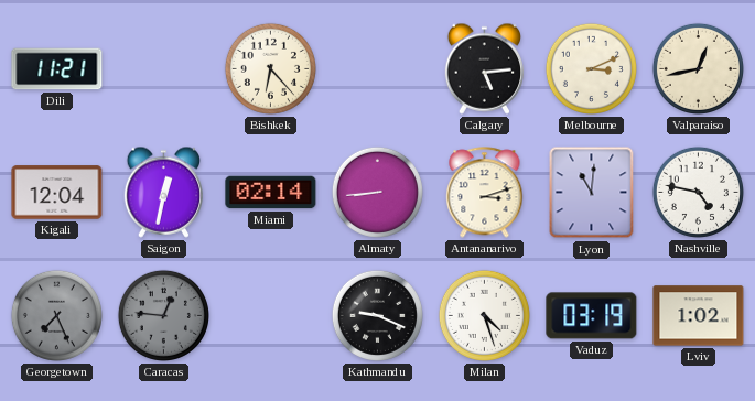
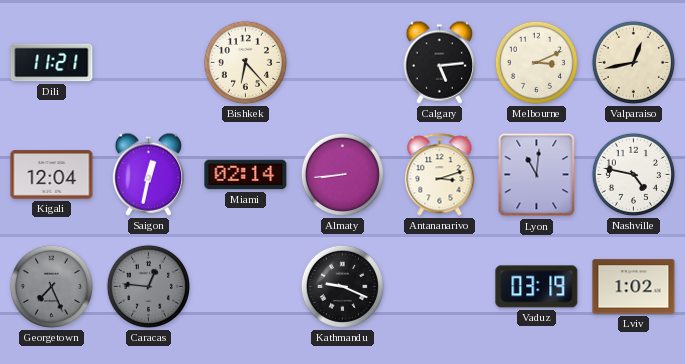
Milan: 4:27 -> none
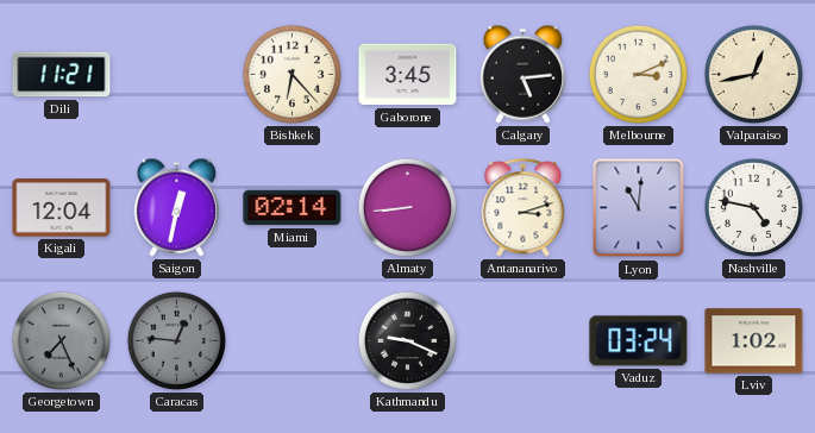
Gaborone: none -> 3:45
Vaduz: 03:19 -> 03:24
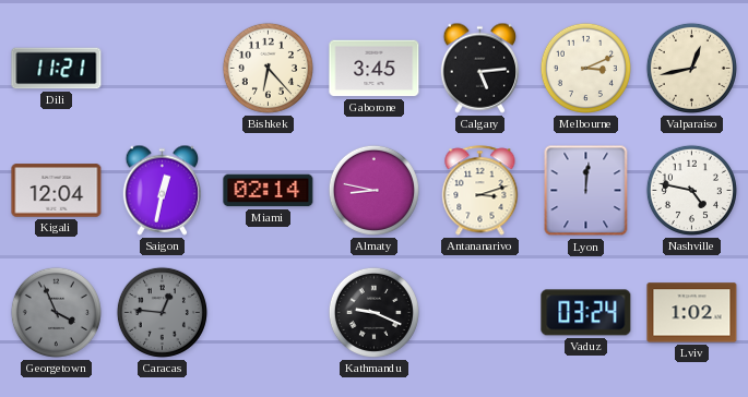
Almaty: 8:44 -> 8:47
Lyon: 11:01 -> 12:01
Georgetown: 7:26 -> 3:56
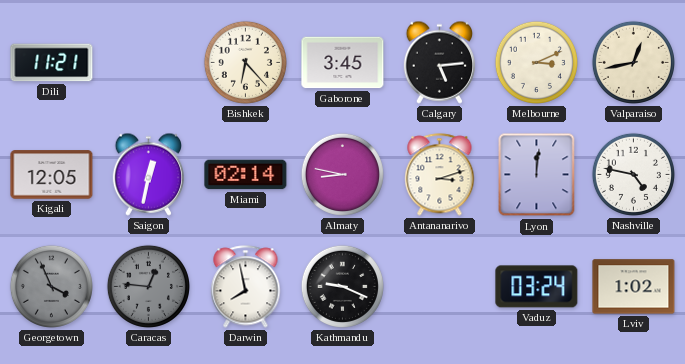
Kigali: 12:04 -> 12:05
Darwin: none -> 7:58
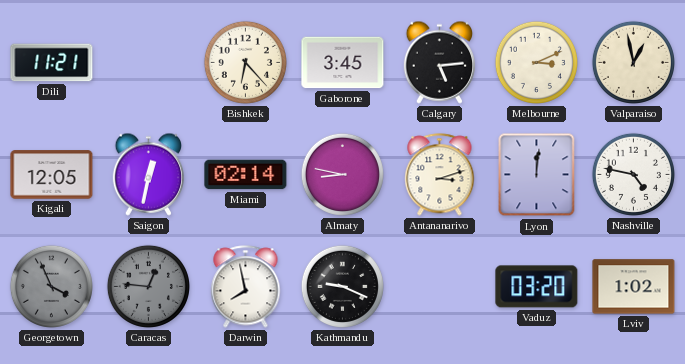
Valparaiso: 12:43 -> 12:58
Vaduz: 03:24 -> 03:20
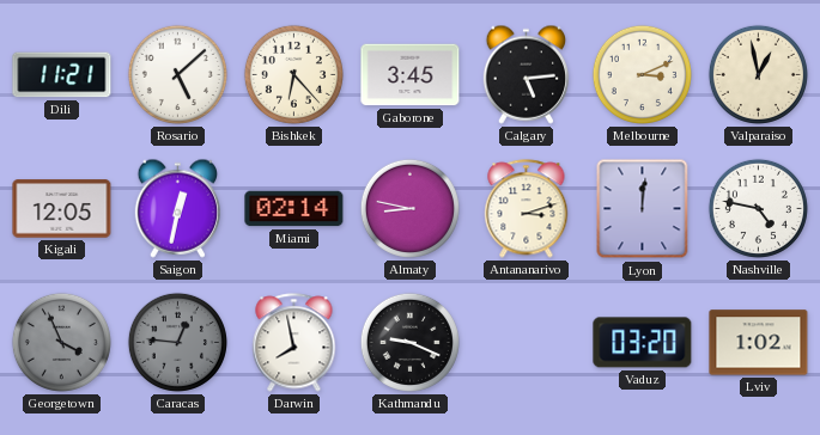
Rosario: none -> 5:08
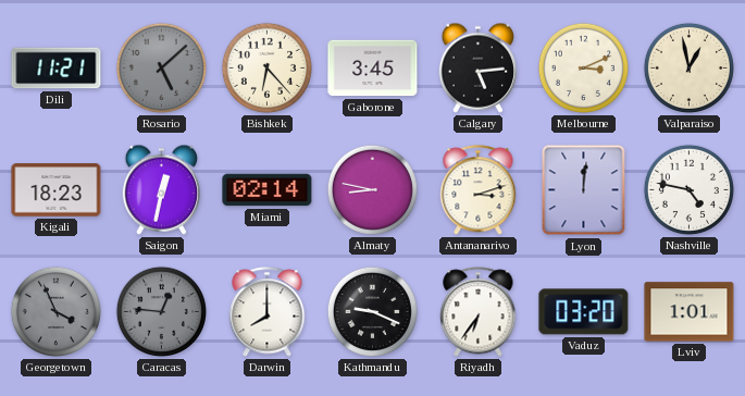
Rosario dial: white -> grey
Kigali: 12:05 -> 18:23
Darwin: 7:58 -> 8:00
Riyadh: none -> 6:36
Lviv: 1:02 -> 1:01
